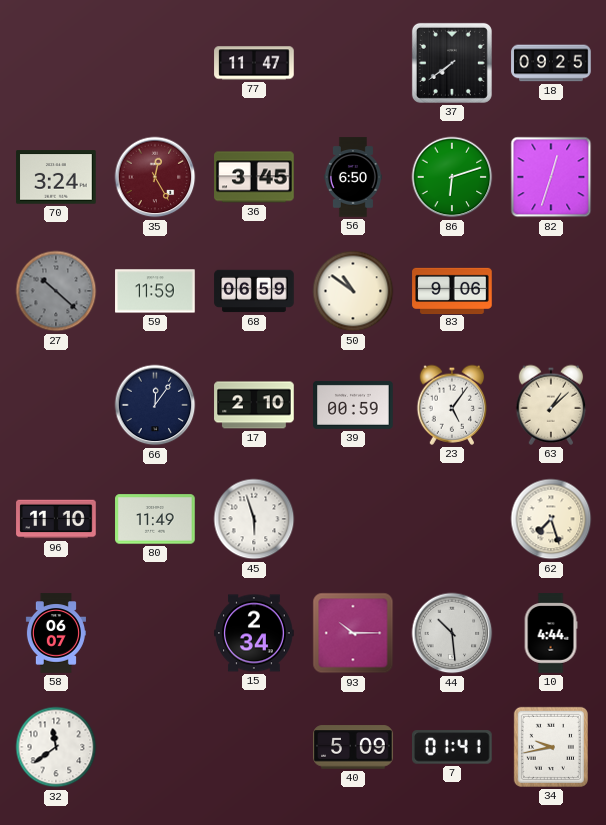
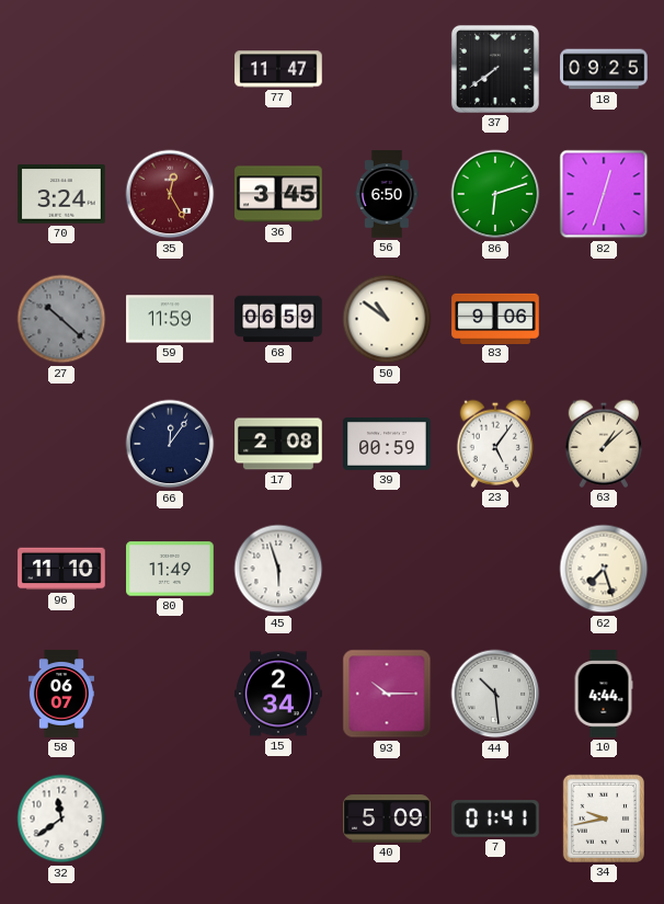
17: 2:10 -> 2:08
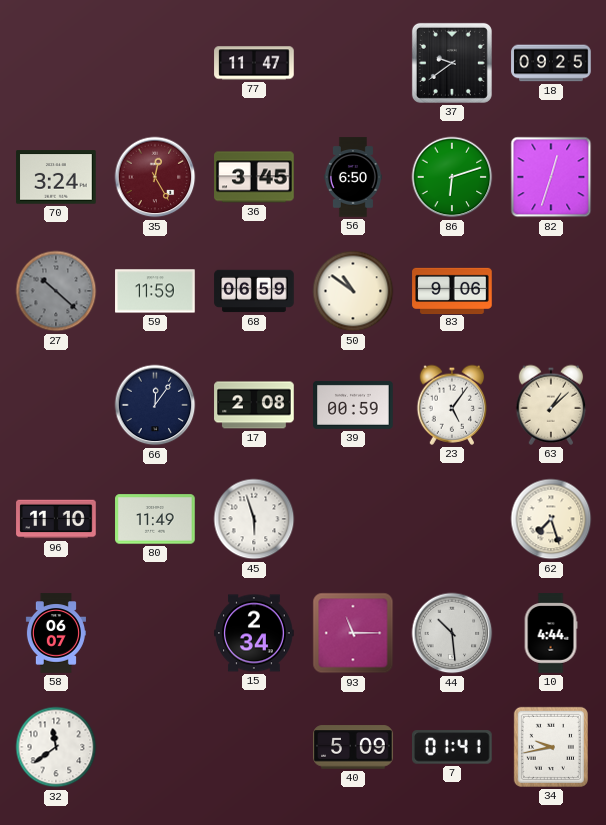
37: 7:39 -> 9:39
93: 10:15 -> 11:15
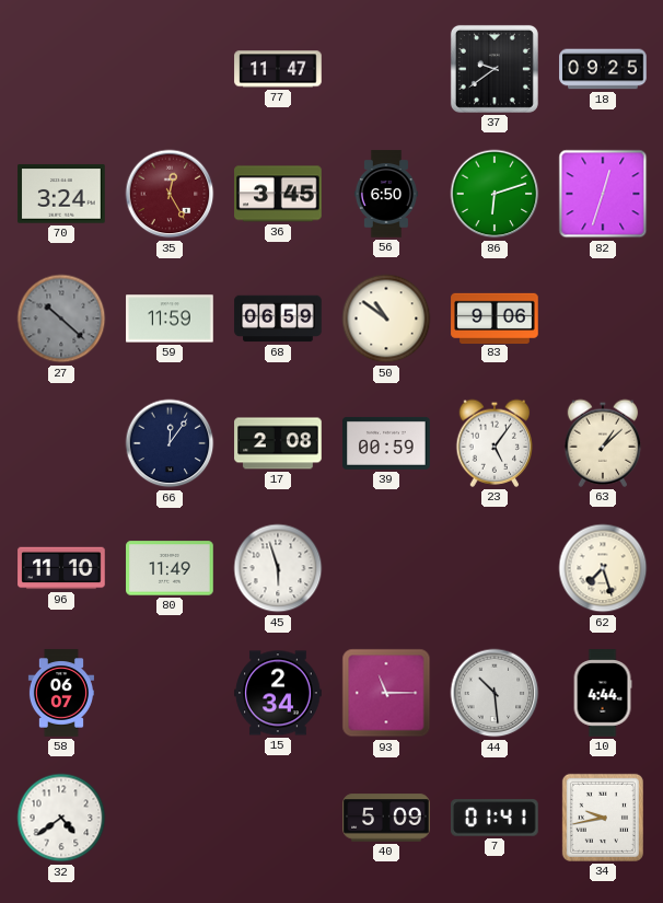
32: 11:39 -> 4:39
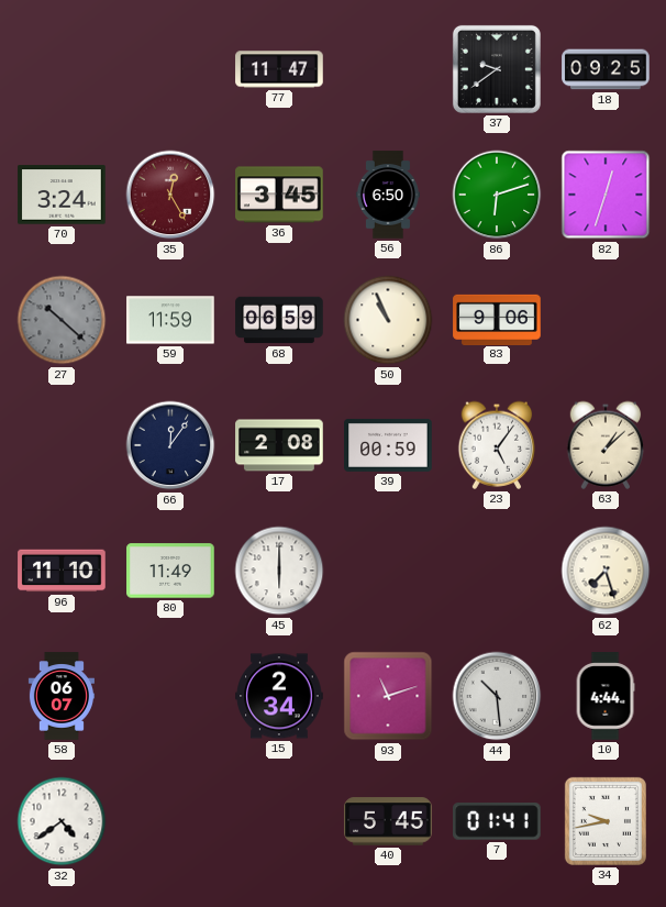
50: 10:51 -> 10:56
45: 5:57 -> 6:00
93: 11:15 -> 11:12
40: 5:09 -> 5:45
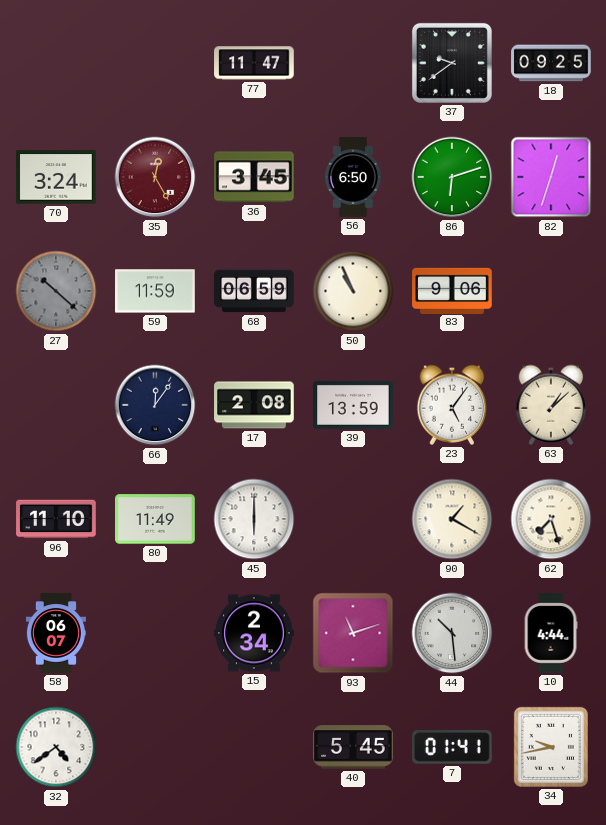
39: 00:59 -> 13:59
90: none -> 1:20
